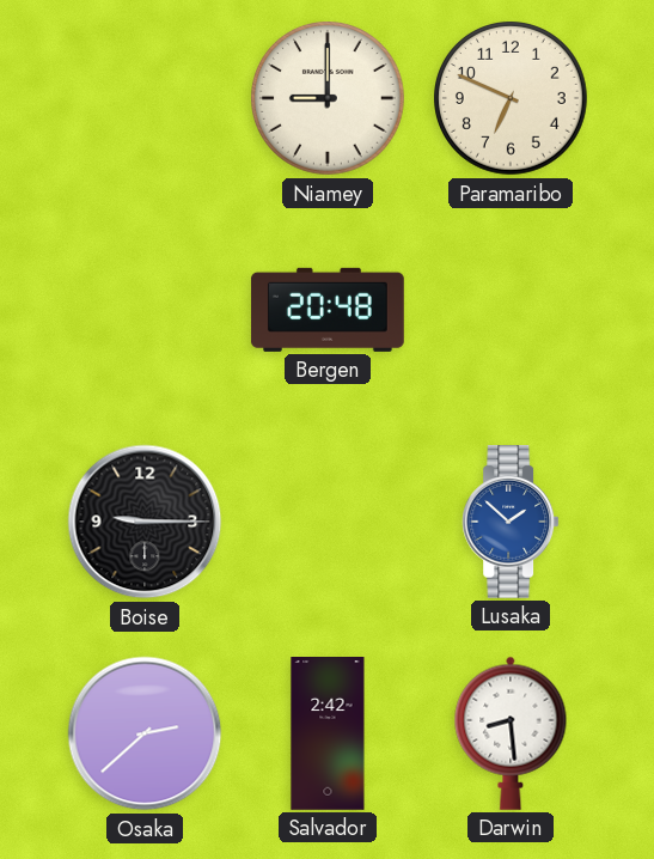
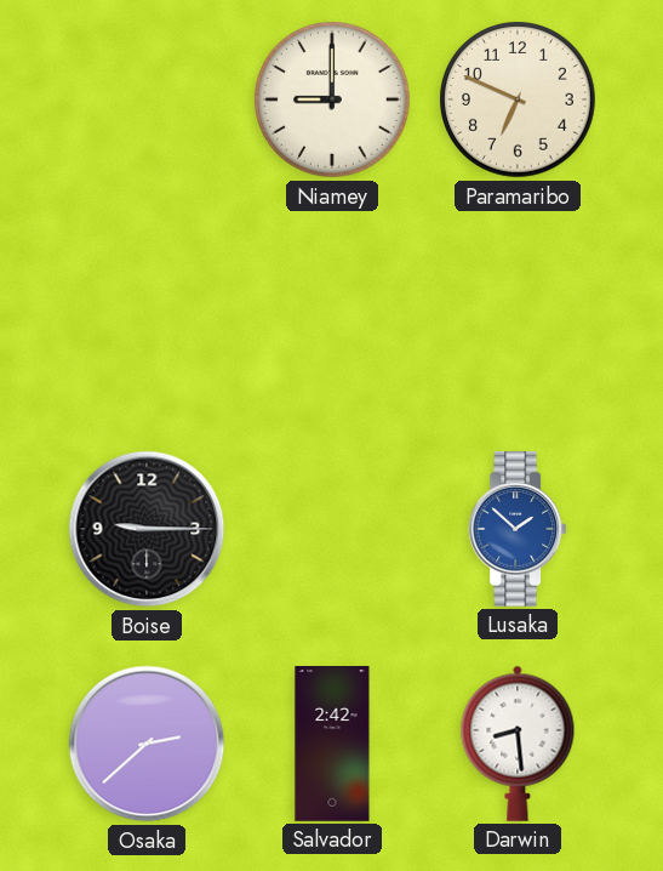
Bergen: 20:48 -> none
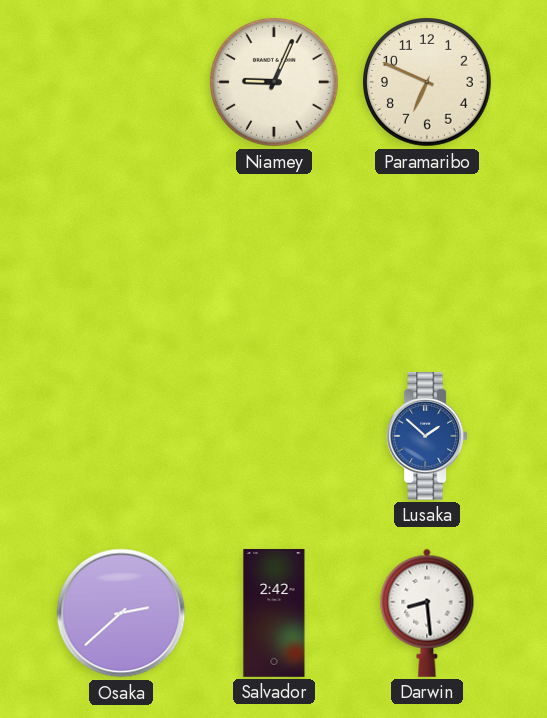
Niamey: 9:00 -> 9:04
Boise: 9:15 -> none
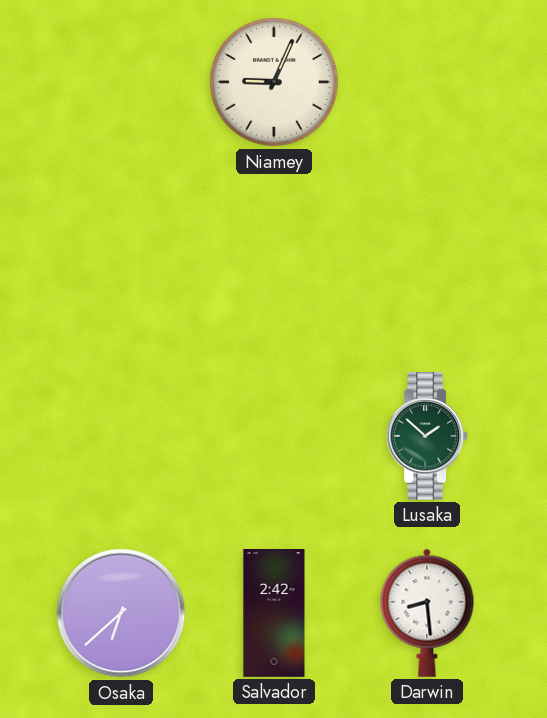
Paramaribo: 6:49 -> none
Lusaka dial: blue -> green
Osaka: 2:38 -> 6:38
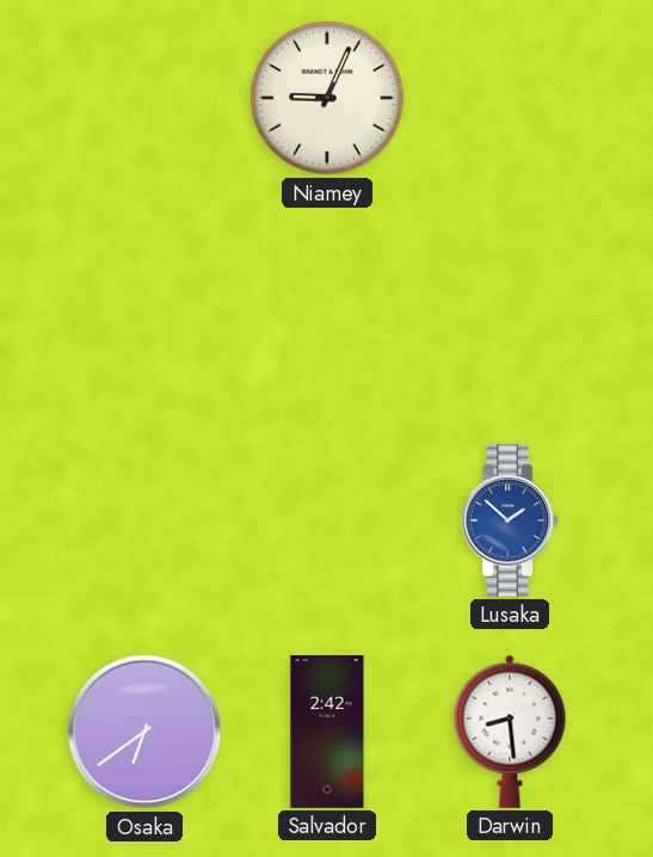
Lusaka dial: green -> blue
Osaka: 6:38 -> 6:39
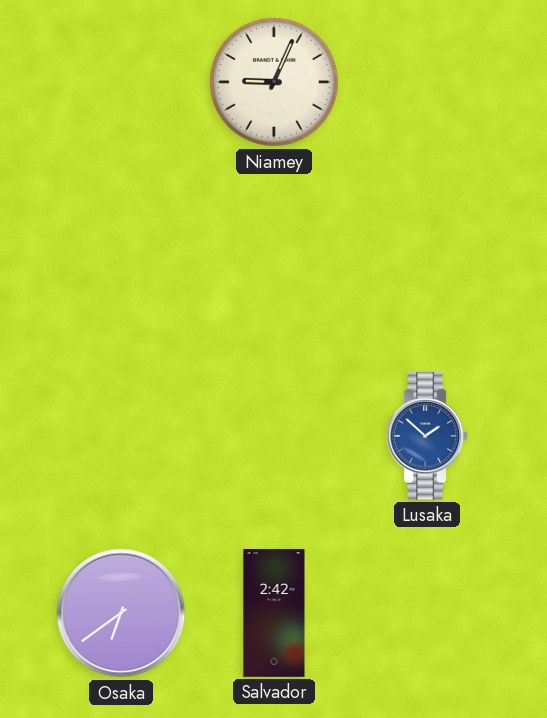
Darwin: 8:29 -> none
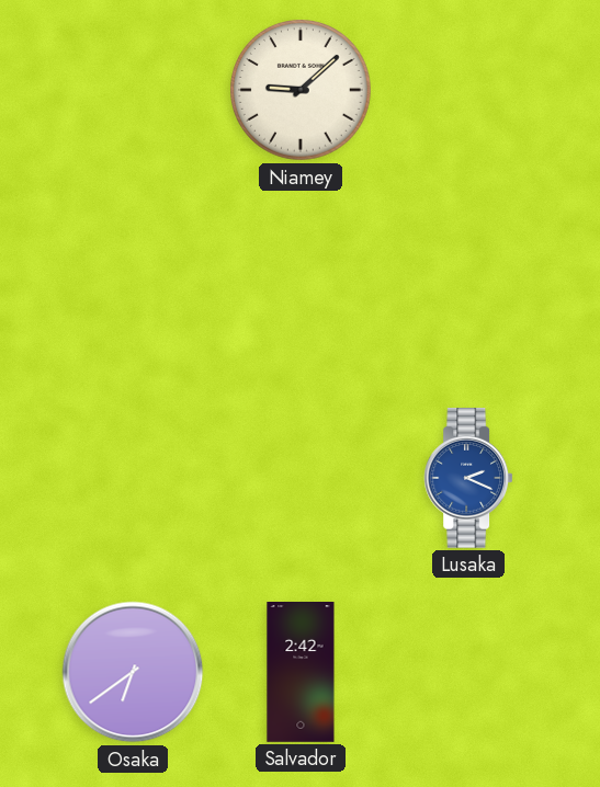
Niamey: 9:04 -> 9:08
Lusaka: 1:52 -> 2:19
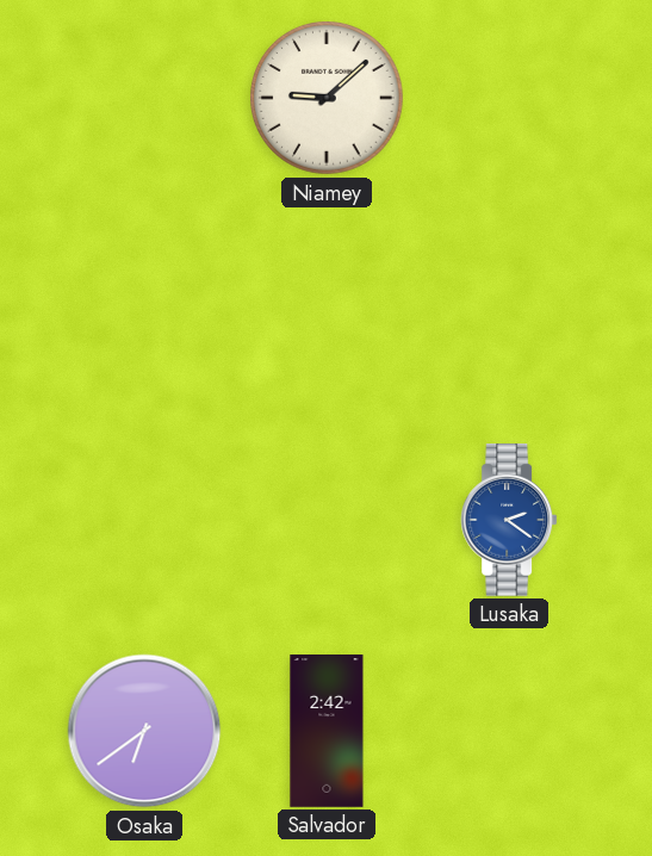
Lusaka: 2:19 -> 2:21
